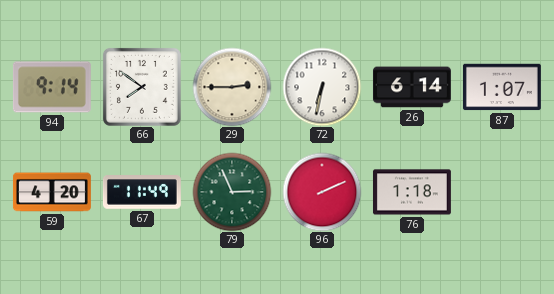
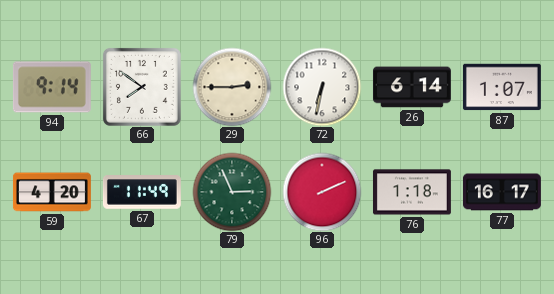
77: none -> 16:17
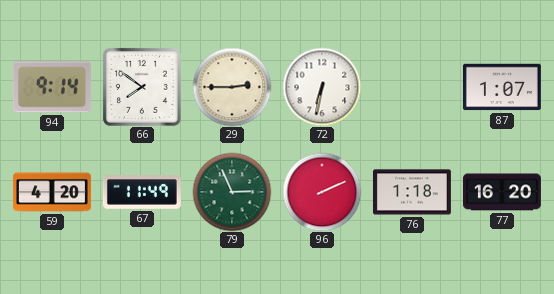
26: 6:14 -> none
77: 16:17 -> 16:20
